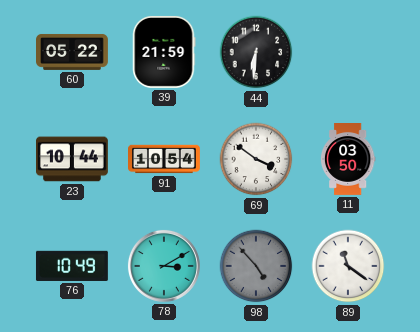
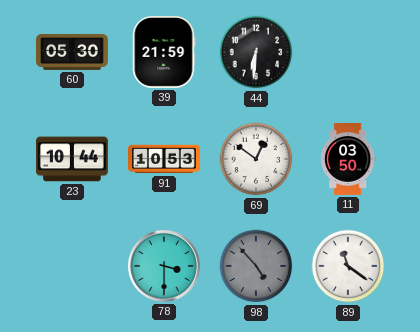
60: 05:22 -> 05:30
91: 10:54 -> 10:53
69: 3:51 -> 12:51
76: 10:49 -> none
78: 3:10 -> 3:30
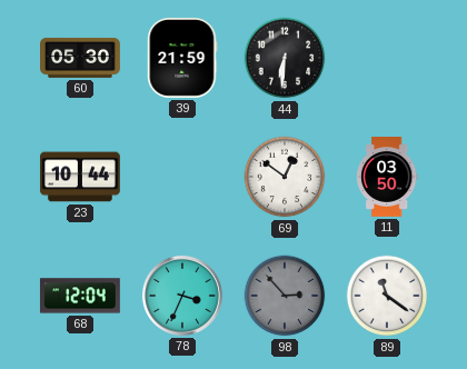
91: 10:53 -> none
68: none -> 12:04
78: 3:30 -> 3:34
98: 4:53 -> 2:53
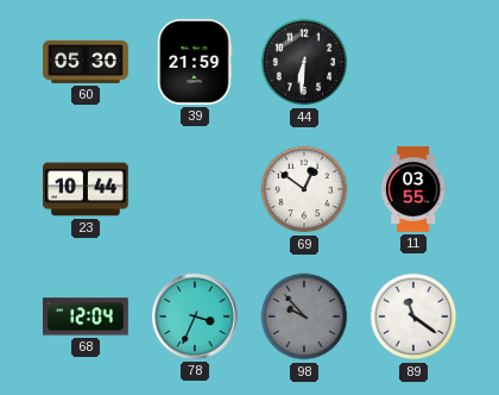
11: 03:50 -> 03:55
98: 2:53 -> 9:53
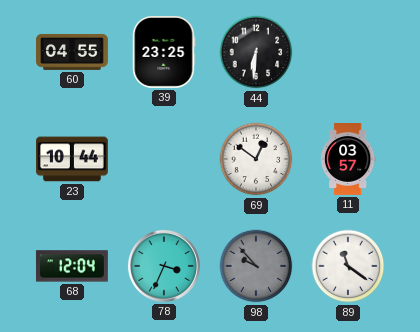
60: 05:30 -> 04:55
39: 21:59 -> 23:25
11: 03:55 -> 03:57
